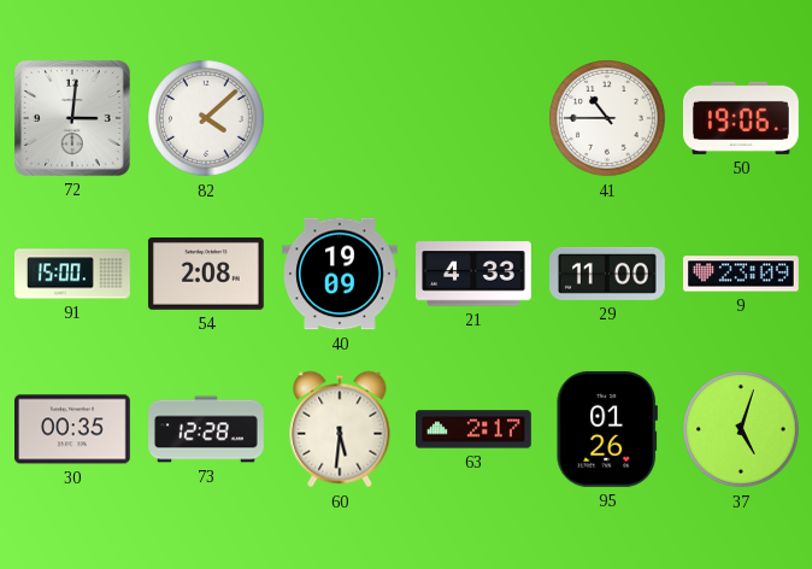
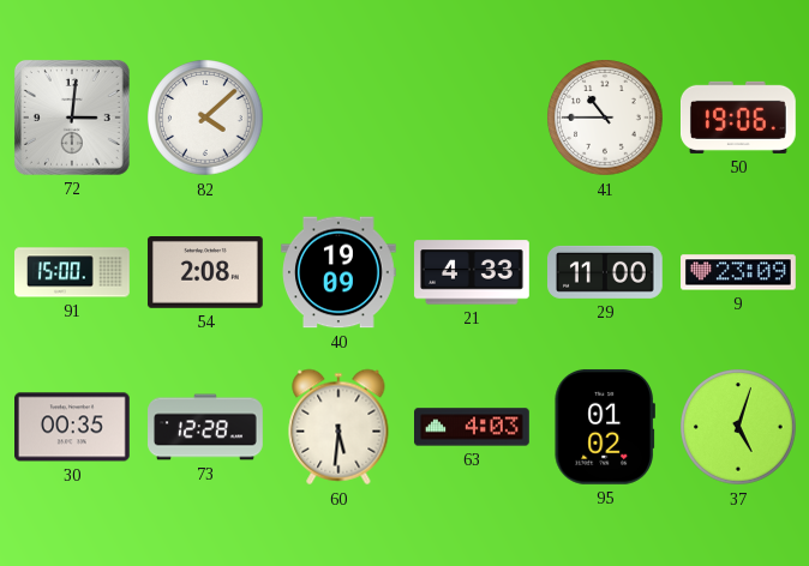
63: 2:17 -> 4:03
95: 01:26 -> 01:02
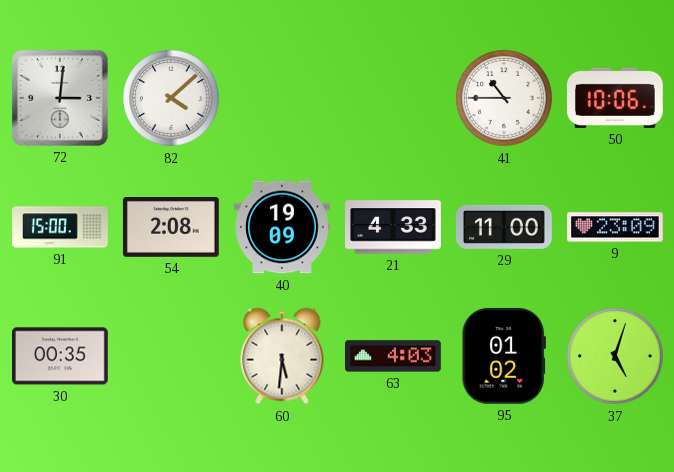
50: 19:06 -> 10:06
73: 12:28 -> none
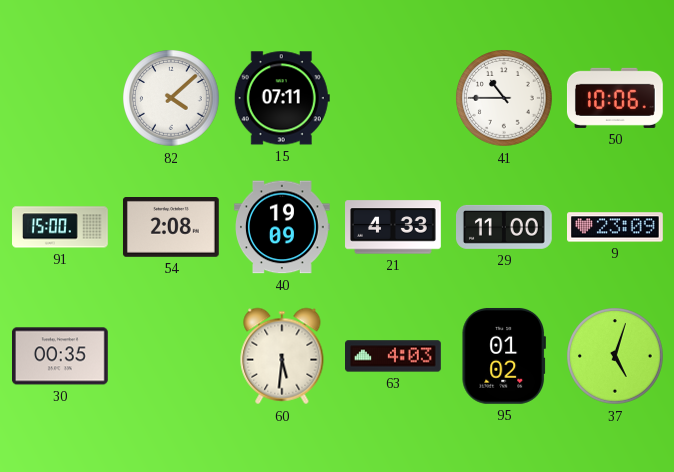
72: 3:01 -> none
15: none -> 07:11
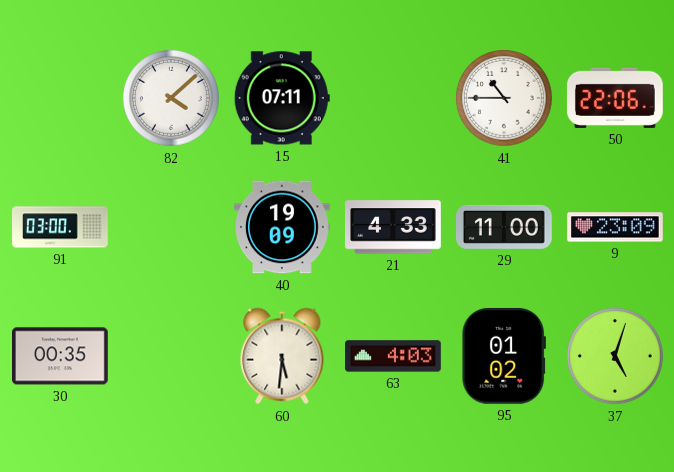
50: 10:06 -> 22:06
91: 15:00 -> 03:00
54: 2:08 -> none
